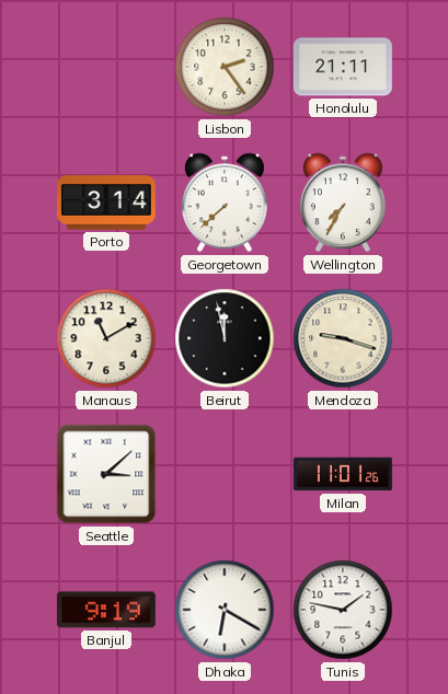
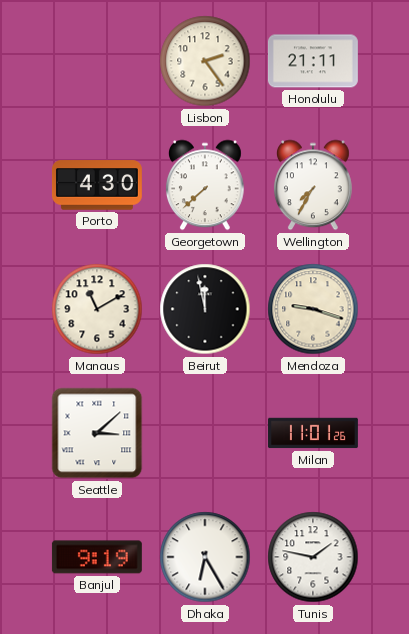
Porto: 3:14 -> 4:30
Dhaka: 6:20 -> 6:25
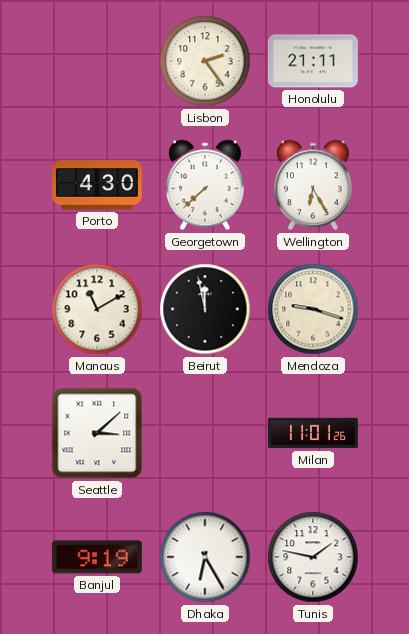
Wellington: 7:35 -> 6:25
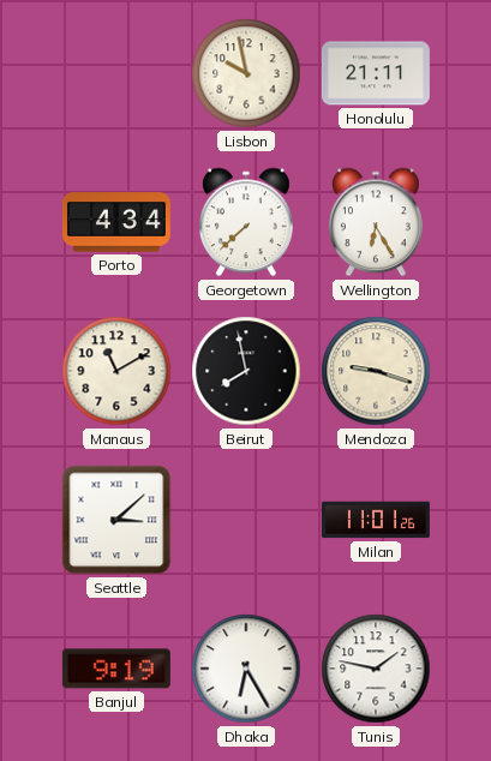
Lisbon: 2:24 -> 9:58
Porto: 4:30 -> 4:34
Beirut: 11:58 -> 7:58
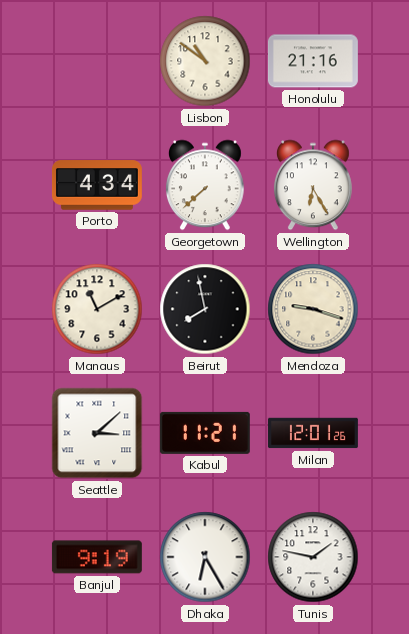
Lisbon: 9:58 -> 10:51
Honolulu: 21:11 -> 21:16
Kabul: none -> 11:21
Milan: 11:01 -> 12:01
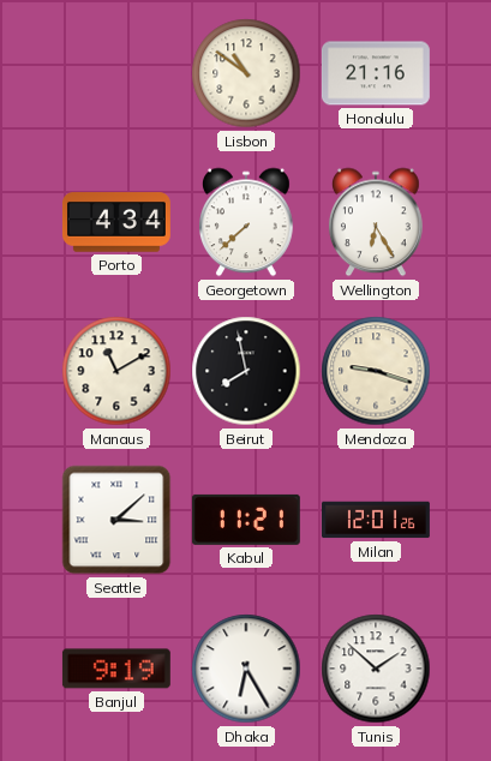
Tunis: 1:47 -> 1:52
